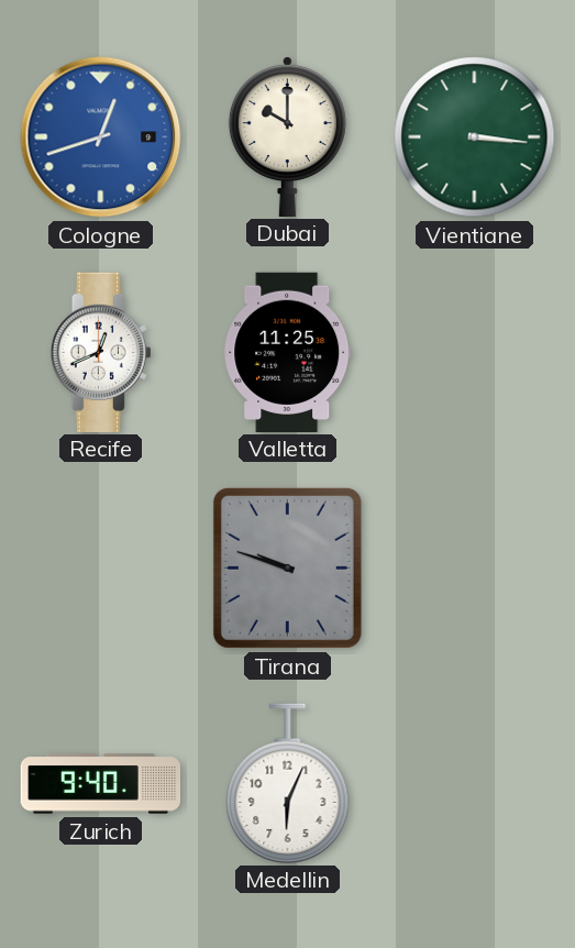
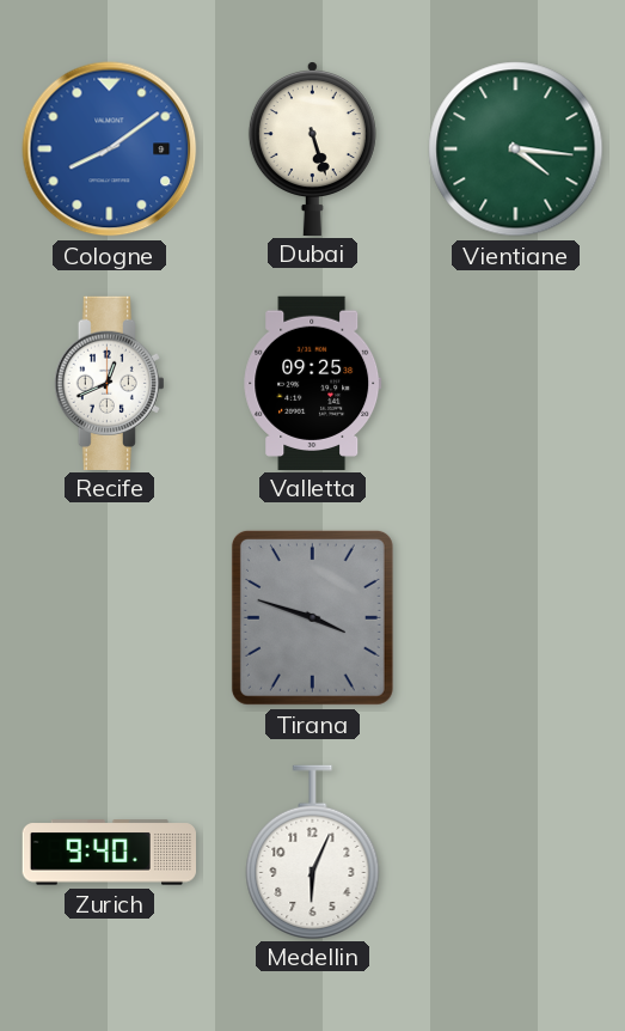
Cologne: 12:42 -> 8:09
Dubai: 10:00 -> 5:27
Vientiane: 3:16 -> 4:16
Valletta: 11:25 -> 09:25
Tirana: 9:48 -> 3:48
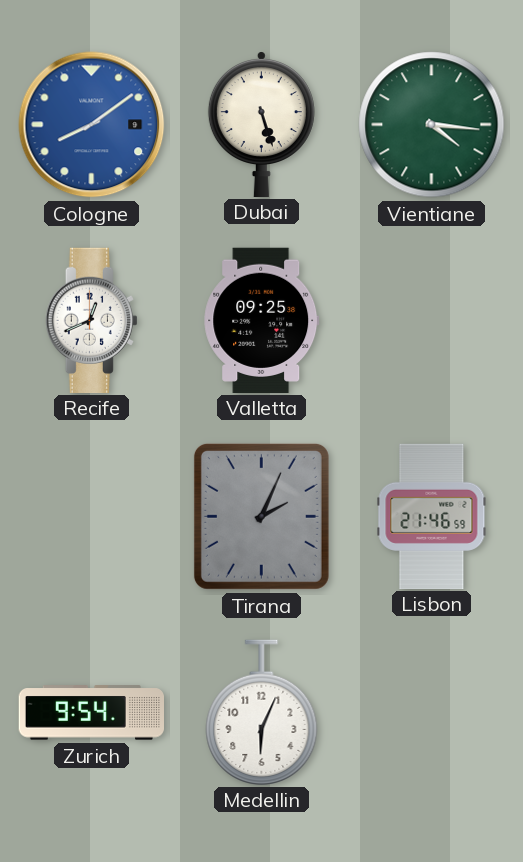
Tirana: 3:48 -> 2:04
Lisbon: none -> 21:46
Zurich: 9:40 -> 9:54
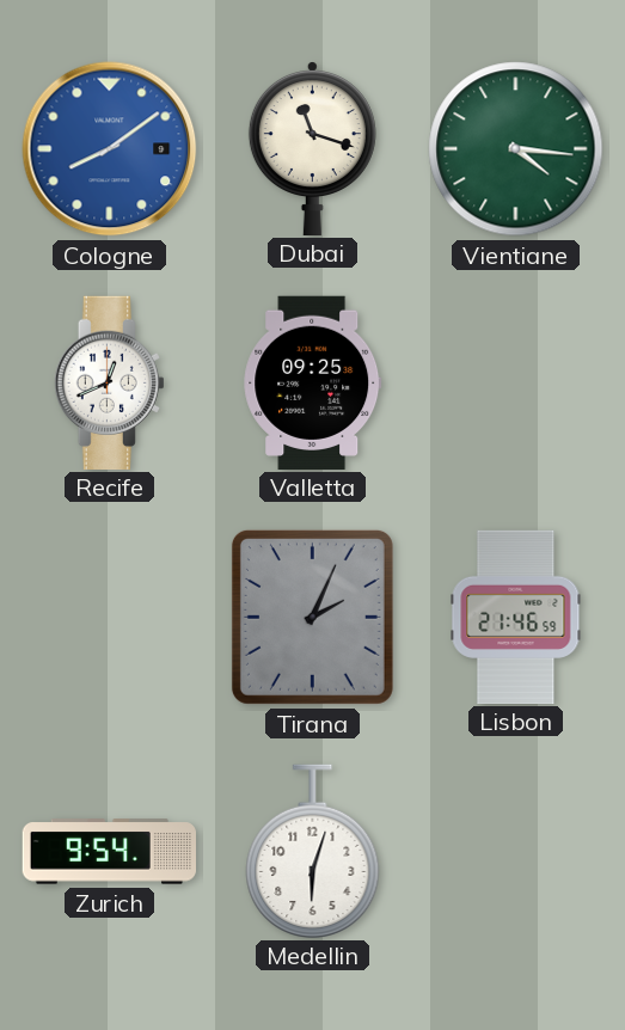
Dubai: 5:27 -> 11:18
Medellin: 6:04 -> 6:03
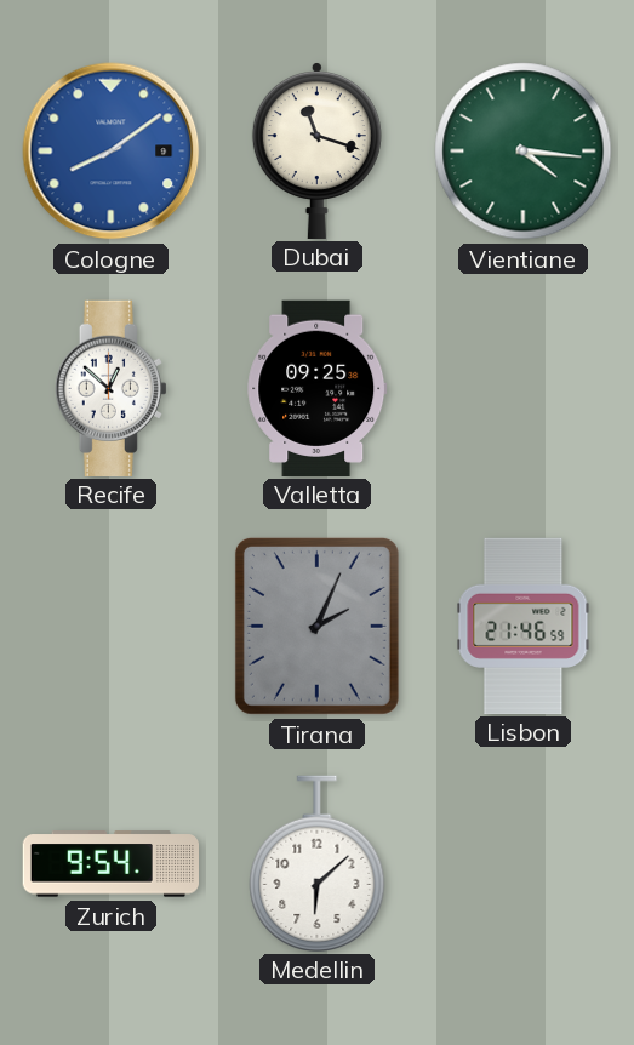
Recife: 12:41 -> 12:52
Medellin: 6:03 -> 6:08
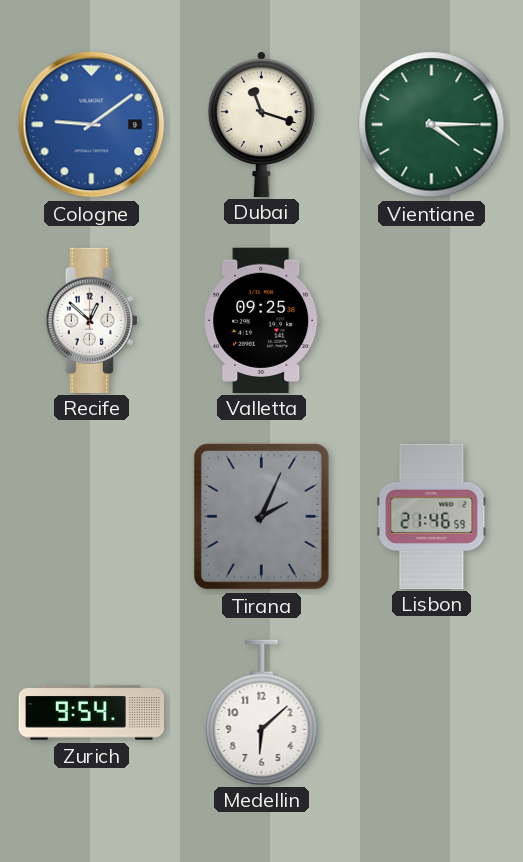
Cologne: 8:09 -> 9:09
Vientiane: 4:16 -> 4:15
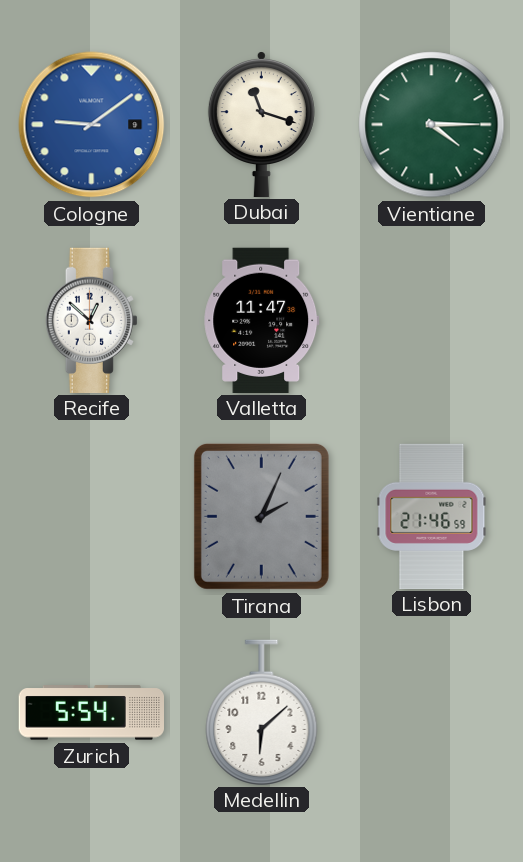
Valletta: 09:25 -> 11:47
Zurich: 9:54 -> 5:54
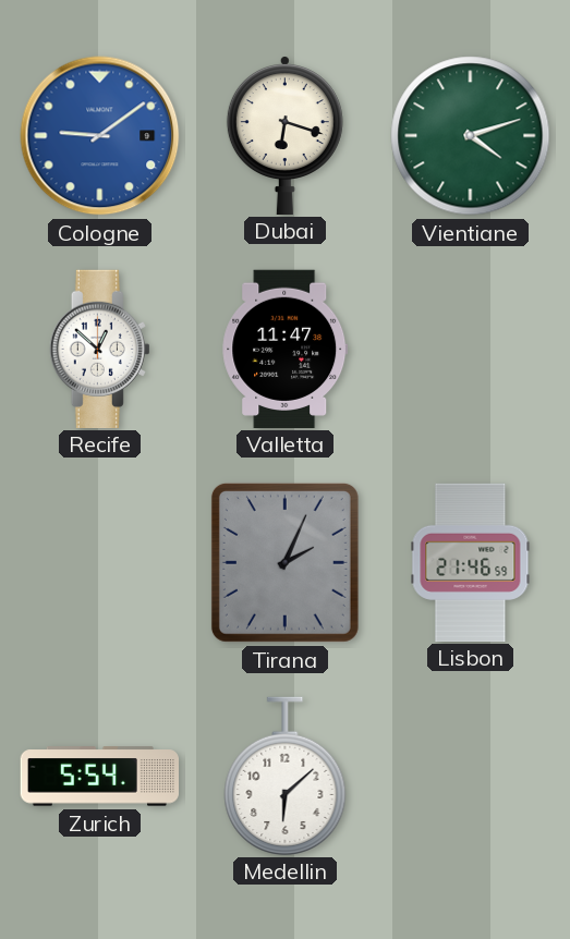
Dubai: 11:18 -> 6:18
Vientiane: 4:15 -> 4:12
